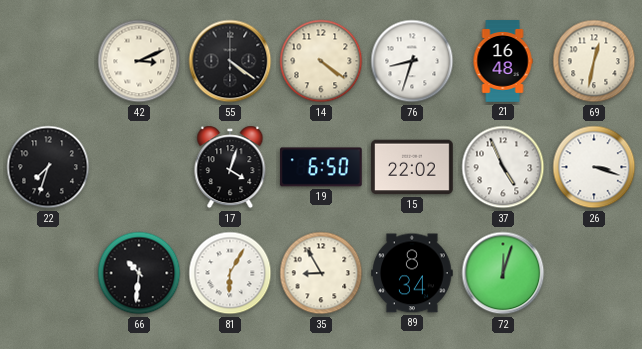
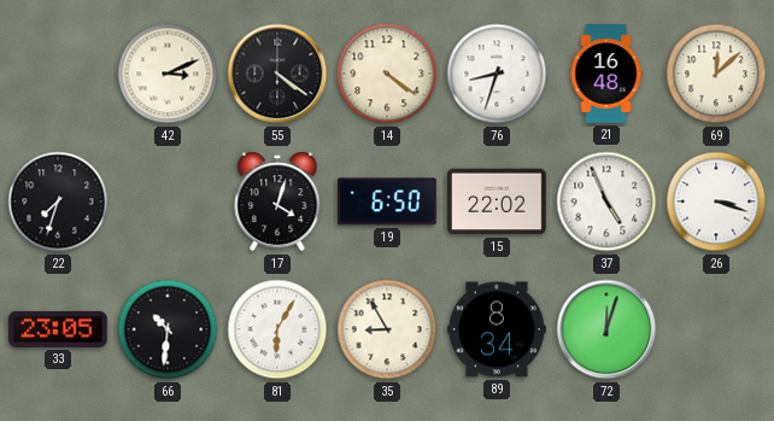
69: 12:32 -> 12:08
33: none -> 23:05
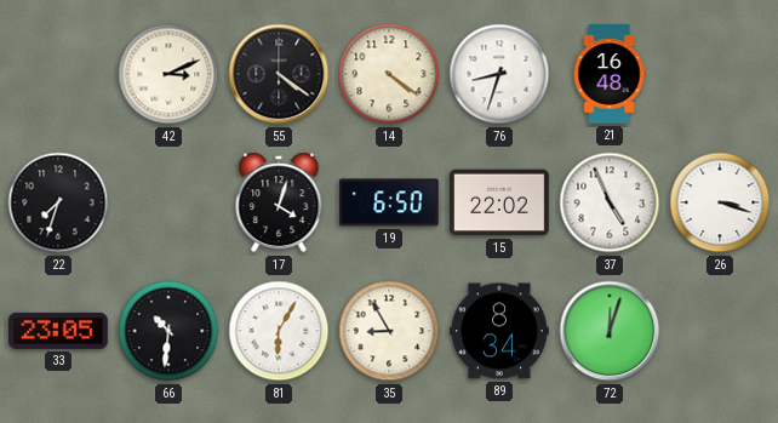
69: 12:08 -> none
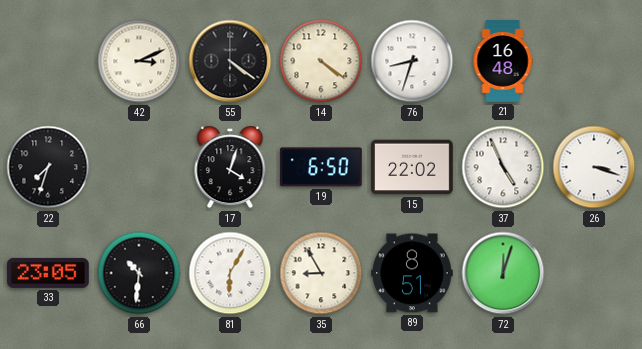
89: 8:34 -> 8:51
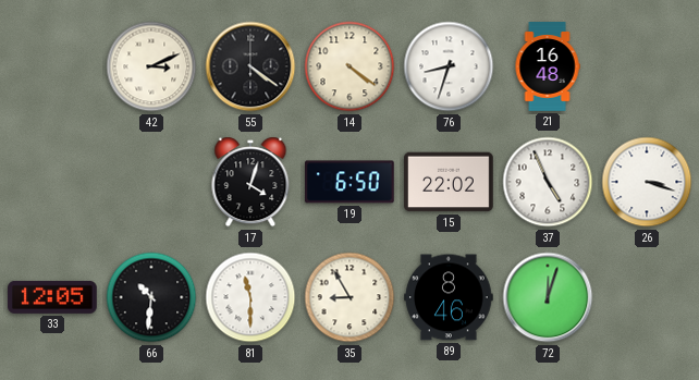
22: 7:33 -> none
33: 23:05 -> 12:05
81: 6:05 -> 11:30
89: 8:51 -> 8:46
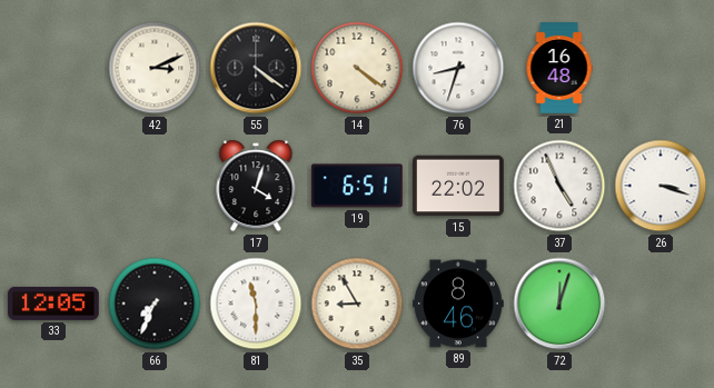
19: 6:50 -> 6:51
66: 10:31 -> 7:34
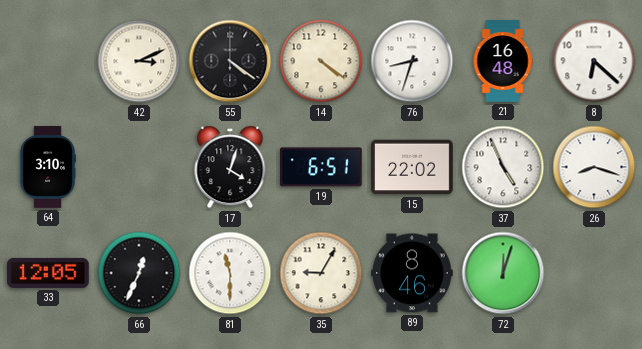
8: none -> 6:22
64: none -> 3:10
26: 3:18 -> 8:18
66: 7:34 -> 12:34
35: 8:55 -> 9:05
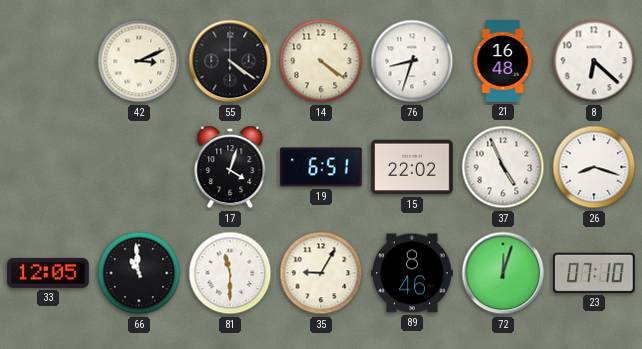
64: 3:10 -> none
66: 12:34 -> 10:59
23: none -> 07:10
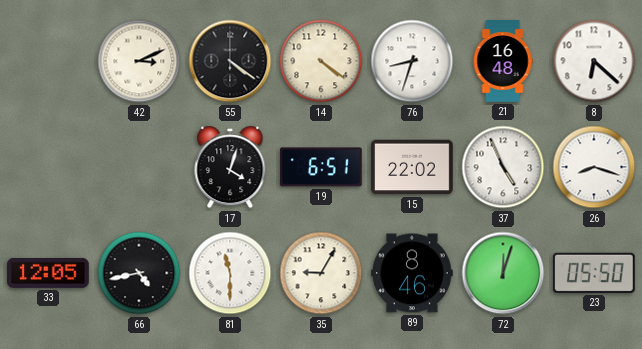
66: 10:59 -> 4:43
23: 07:10 -> 05:50
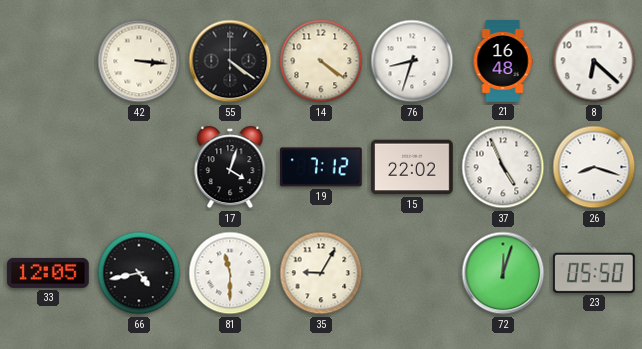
42: 3:11 -> 3:16
19: 6:51 -> 7:12
89: 8:46 -> none
